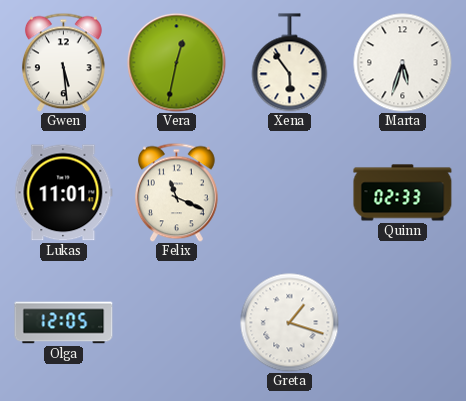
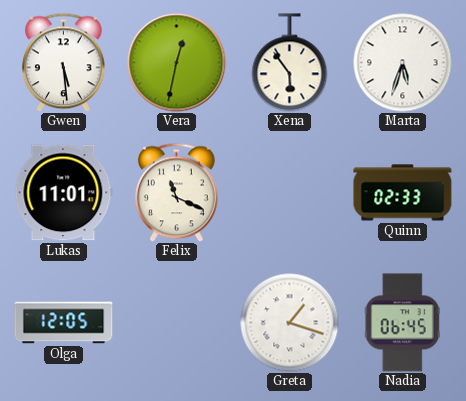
Nadia: none -> 06:45
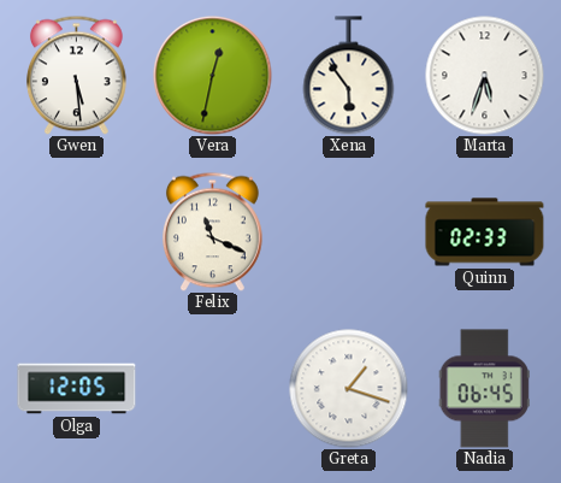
Lukas: 11:01 -> none
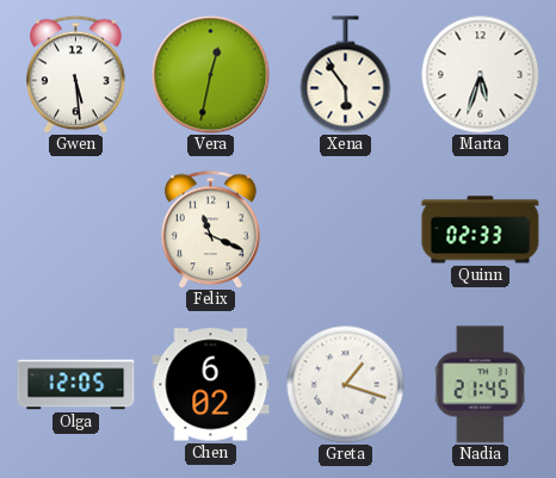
Chen: none -> 6:02
Nadia: 06:45 -> 21:45
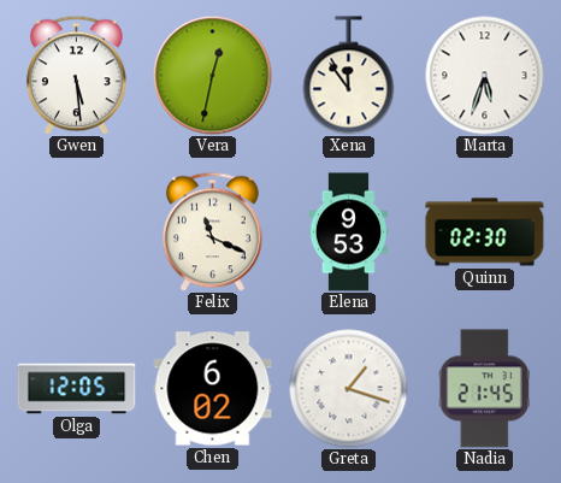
Xena: 5:54 -> 11:54
Elena: none -> 9:53
Quinn: 02:33 -> 02:30
